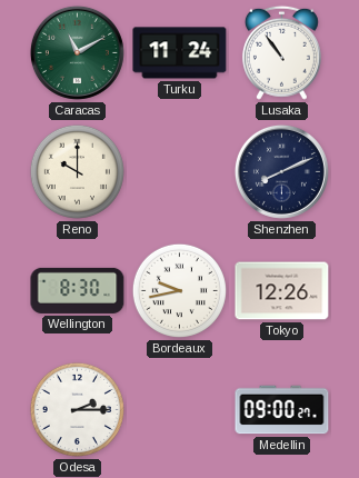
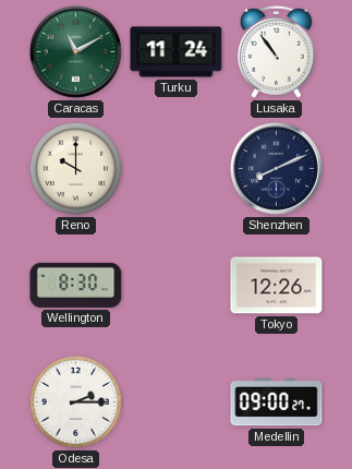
Bordeaux: 9:43 -> none
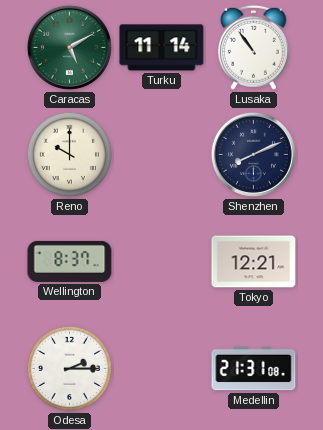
Caracas: 11:10 -> 5:10
Turku: 11:24 -> 11:14
Wellington: 8:30 -> 8:37
Tokyo: 12:26 -> 12:21
Medellin: 09:00 -> 21:31
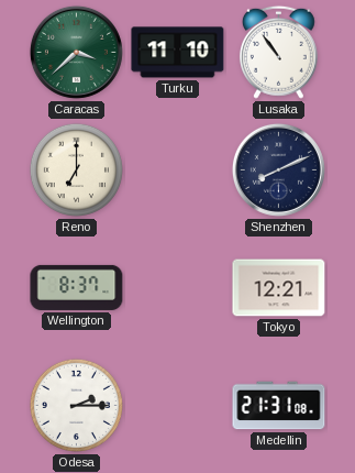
Caracas: 5:10 -> 3:38
Turku: 11:14 -> 11:10
Reno: 10:00 -> 7:00
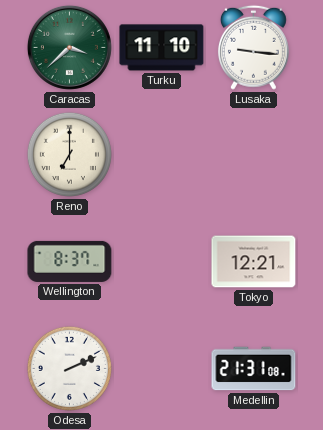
Lusaka: 10:54 -> 9:16
Shenzhen: 8:11 -> none
Odesa: 2:15 -> 2:11
